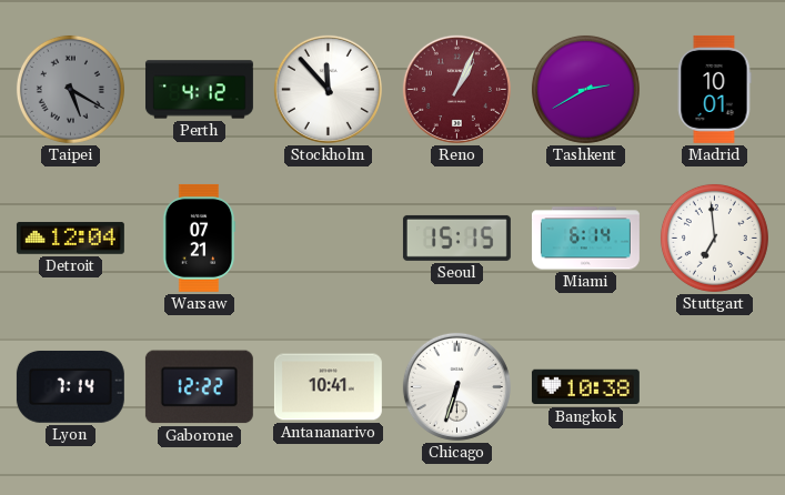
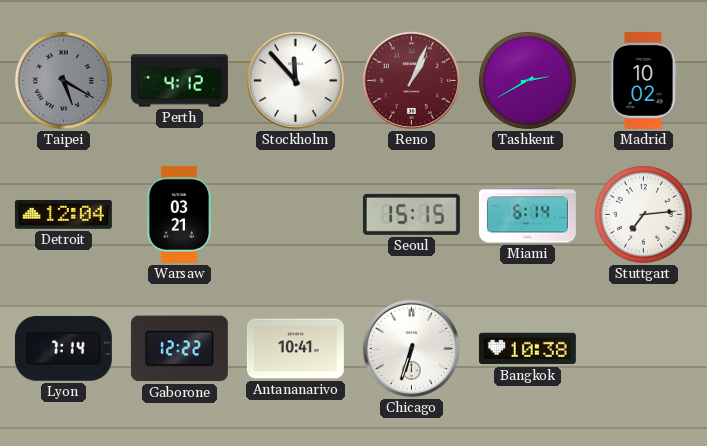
Madrid: 10:01 -> 10:02
Warsaw: 07:21 -> 03:21
Stuttgart: 6:59 -> 7:14
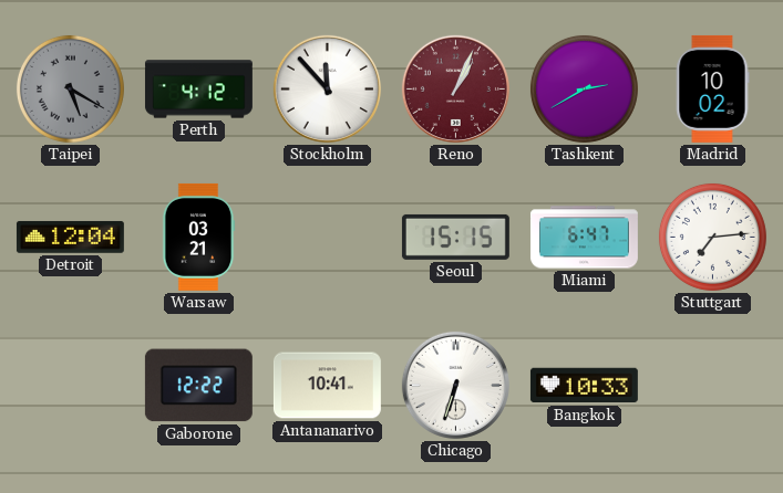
Miami: 6:14 -> 6:47
Lyon: 7:14 -> none
Bangkok: 10:38 -> 10:33
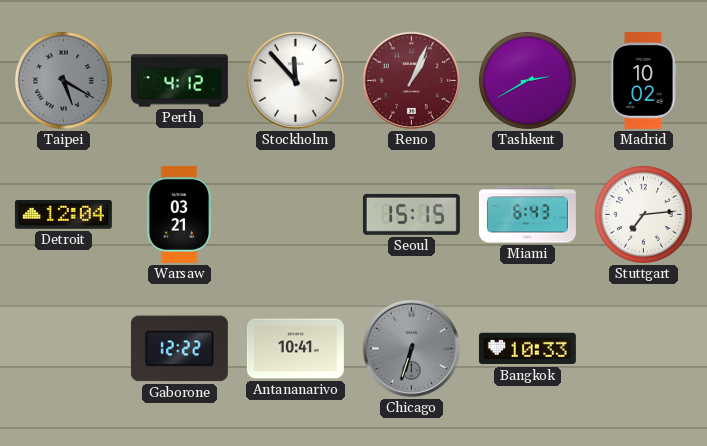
Miami: 6:47 -> 6:43
Chicago dial: white -> grey
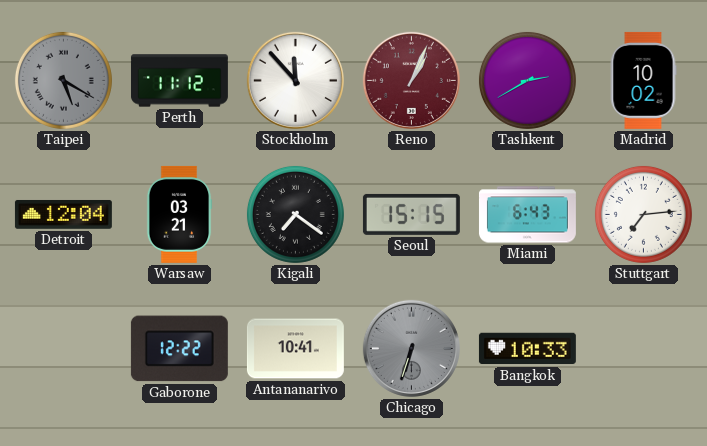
Perth: 4:12 -> 11:12
Kigali: none -> 7:21
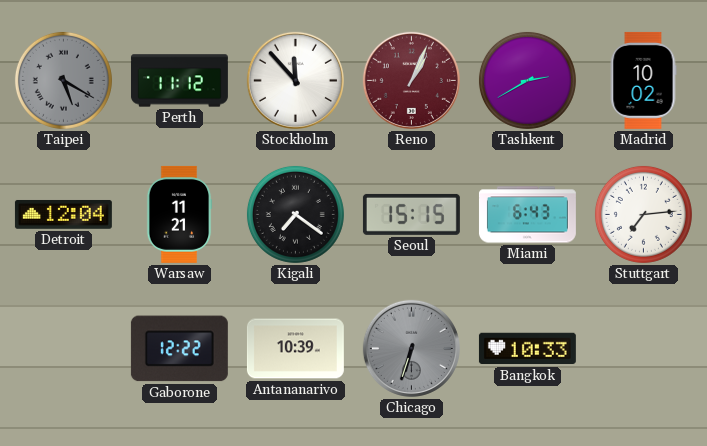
Warsaw: 03:21 -> 11:21
Antananarivo: 10:41 -> 10:39
